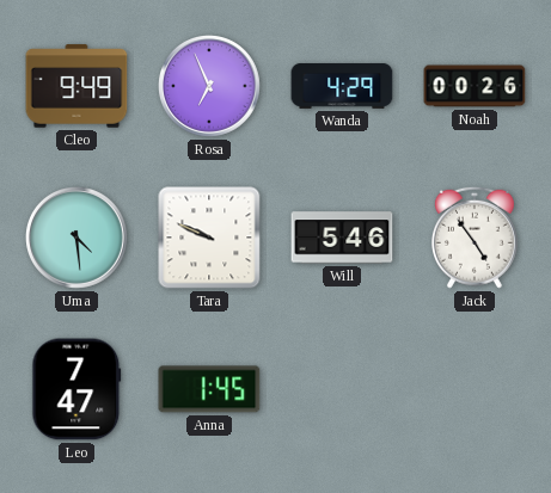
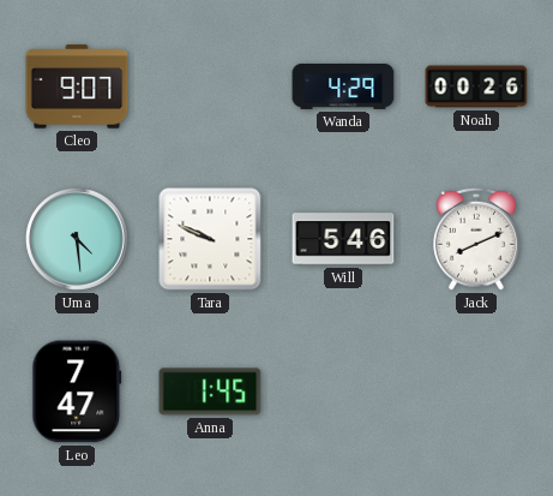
Cleo: 9:49 -> 9:07
Rosa: 6:56 -> none
Jack: 4:54 -> 8:11
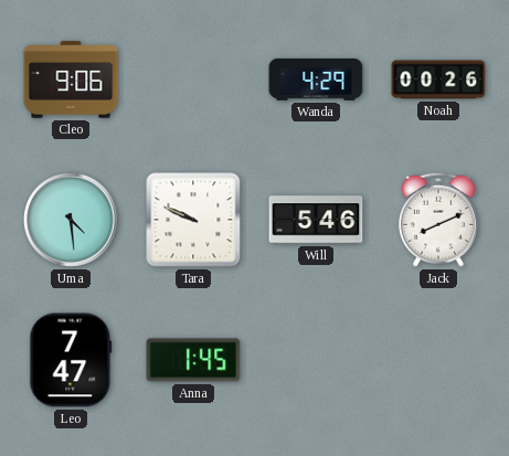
Cleo: 9:07 -> 9:06
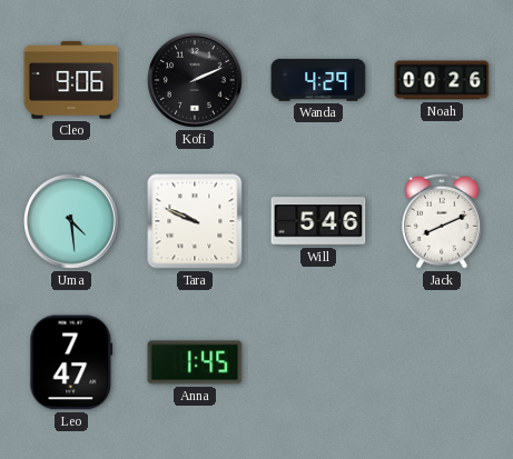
Kofi: none -> 2:11
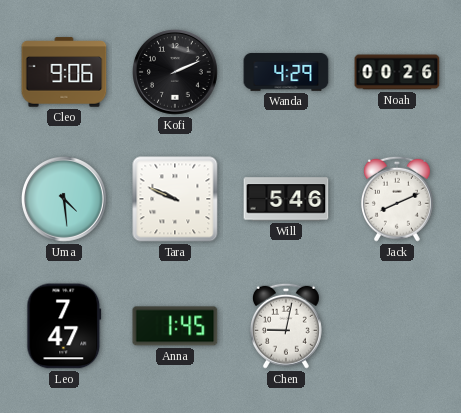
Chen: none -> 9:02
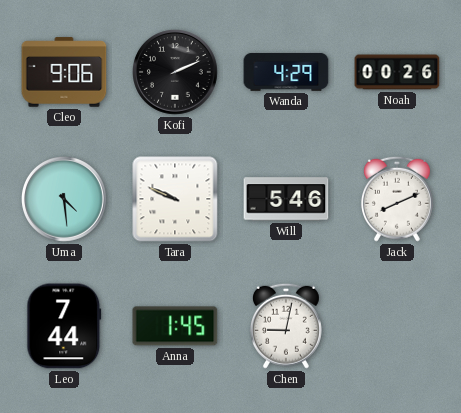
Leo: 7:47 -> 7:44
